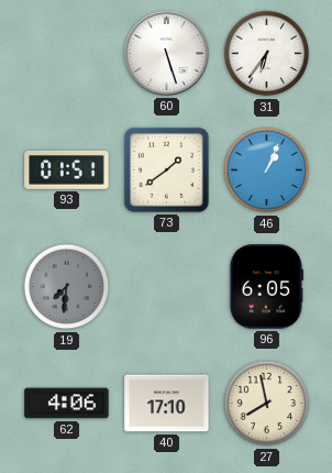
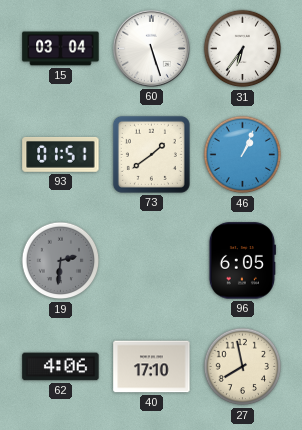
15: none -> 03:04
19: 7:31 -> 2:31
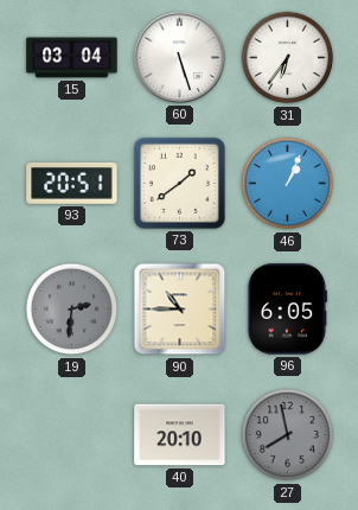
93: 01:51 -> 20:51
90: none -> 10:45
62: 4:06 -> none
40: 17:10 -> 20:10
27 dial: cream -> grey
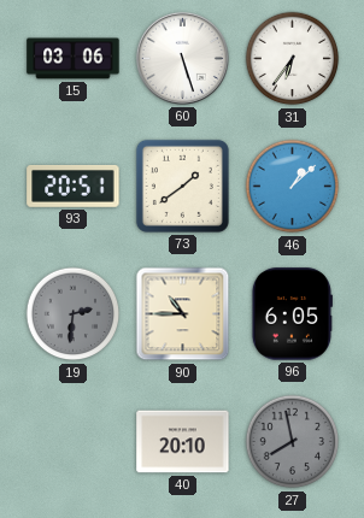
15: 03:04 -> 03:06
46: 1:04 -> 1:08
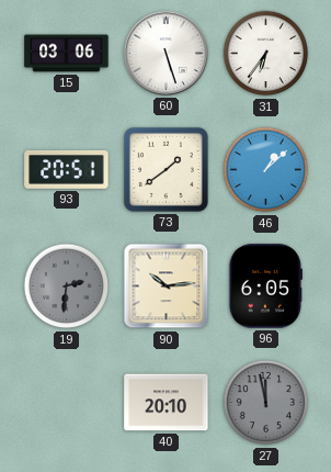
90: 10:45 -> 10:14
27: 7:58 -> 11:58
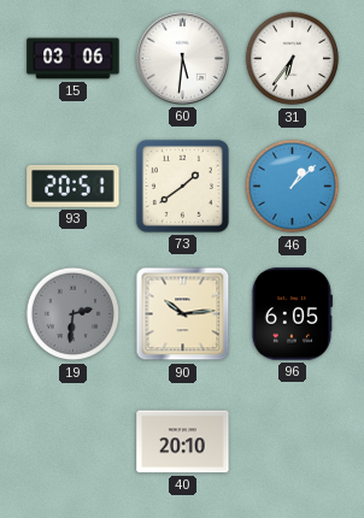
60: 5:27 -> 5:31
27: 11:58 -> none
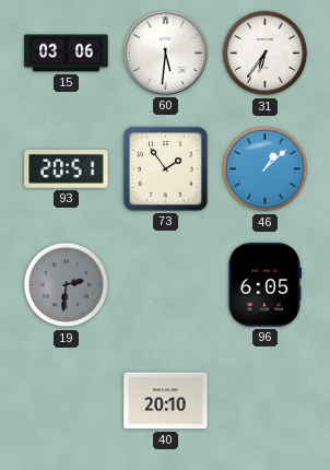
73: 1:39 -> 1:54
90: 10:14 -> none
